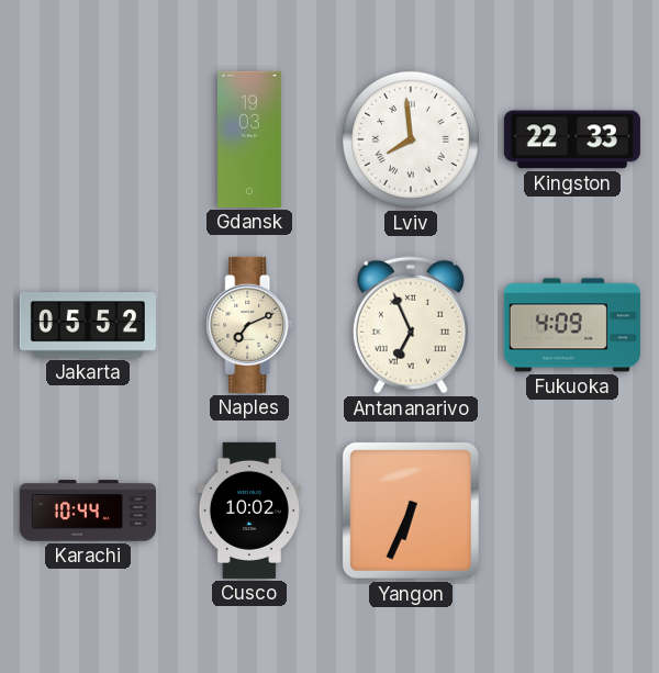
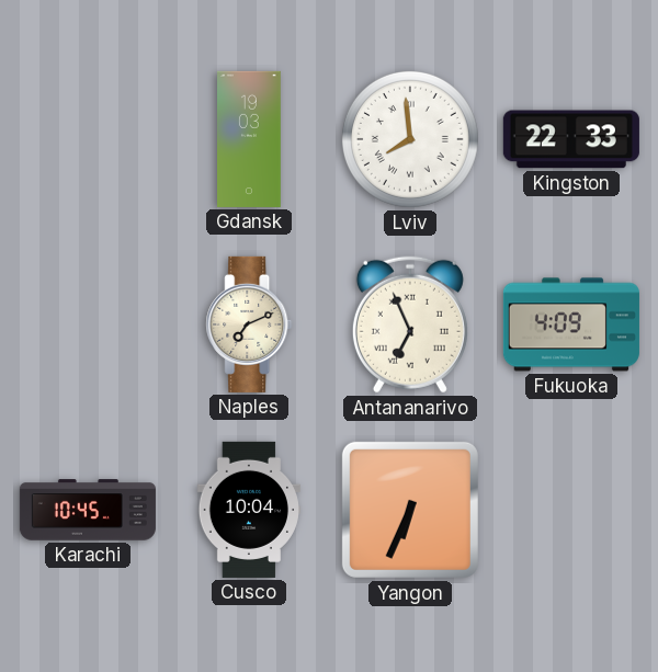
Jakarta: 05:52 -> none
Karachi: 10:44 -> 10:45
Cusco: 10:02 -> 10:04
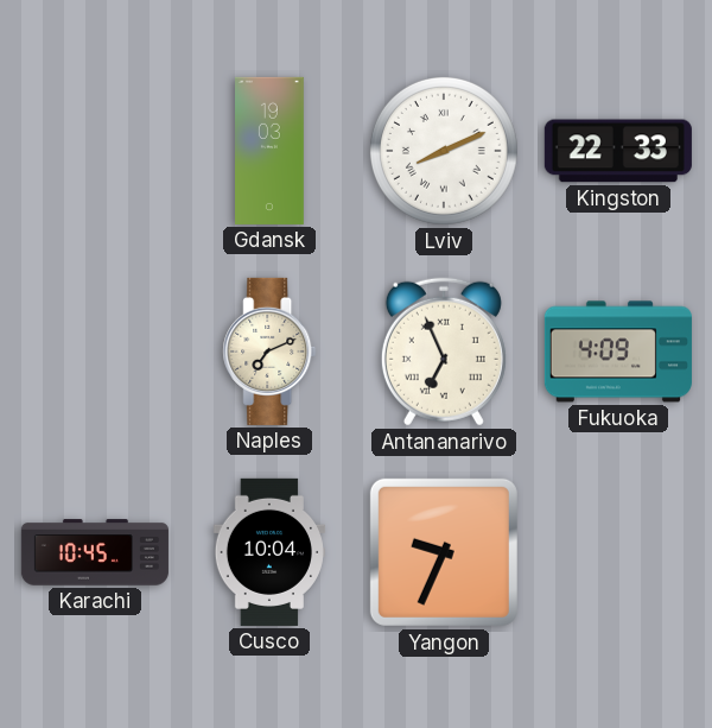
Lviv: 7:59 -> 8:11
Yangon: 6:34 -> 9:34
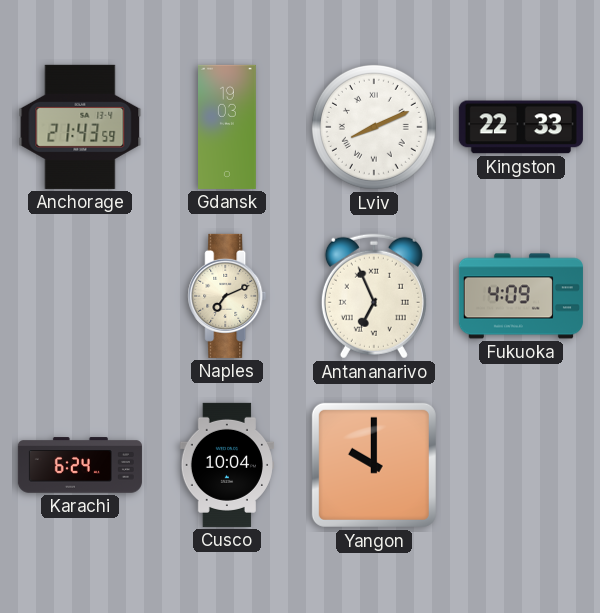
Anchorage: none -> 21:43
Karachi: 10:45 -> 6:24
Yangon: 9:34 -> 10:00
